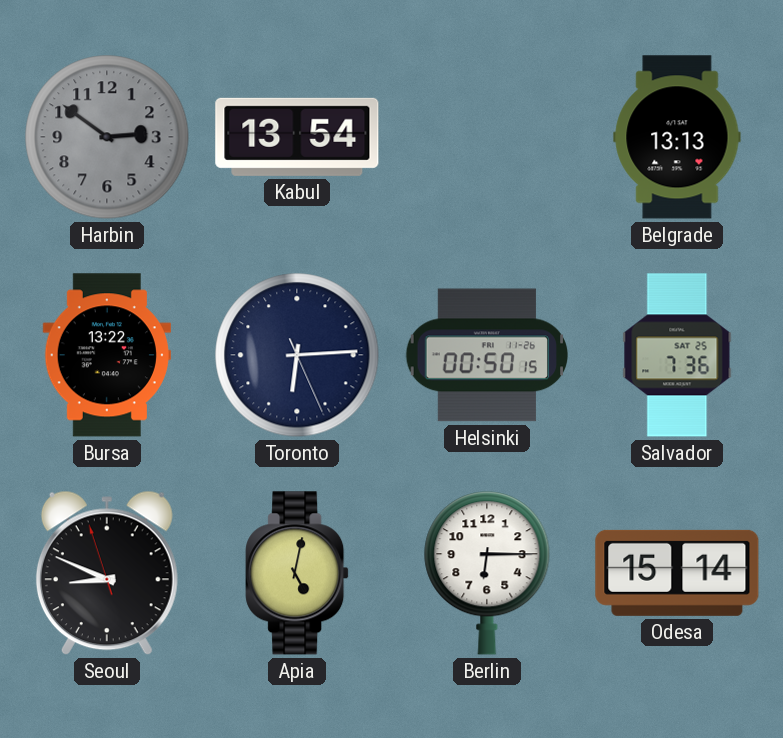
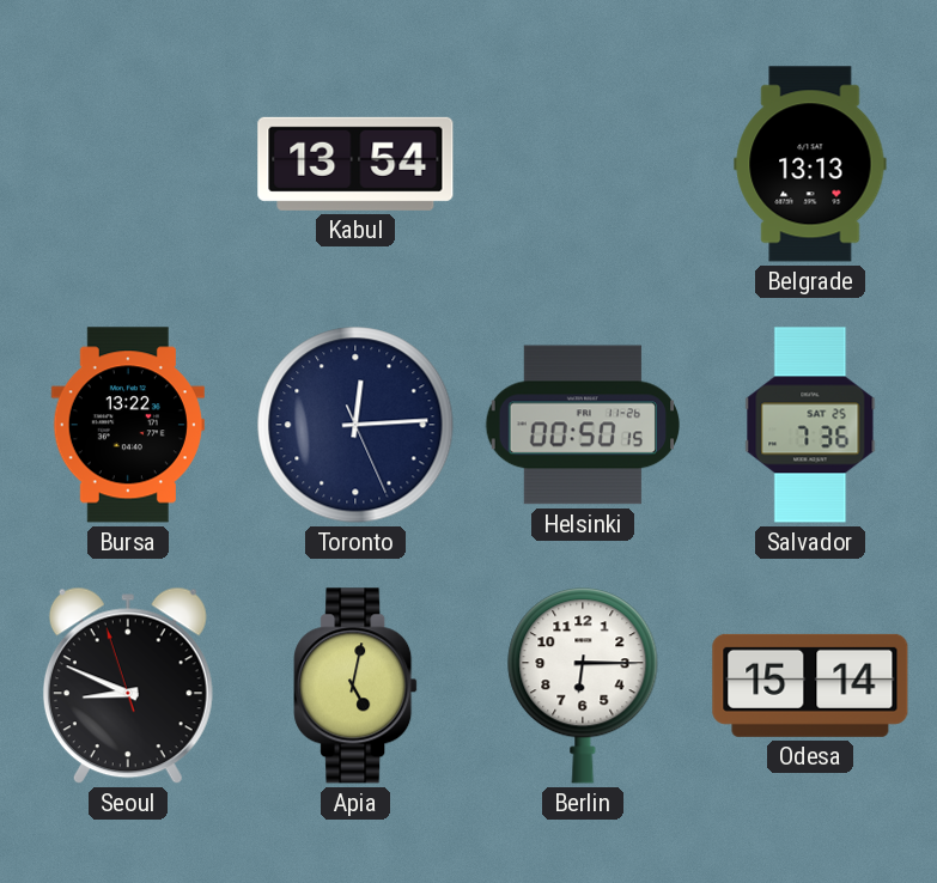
Harbin: 2:51 -> none
Toronto: 6:14 -> 12:14
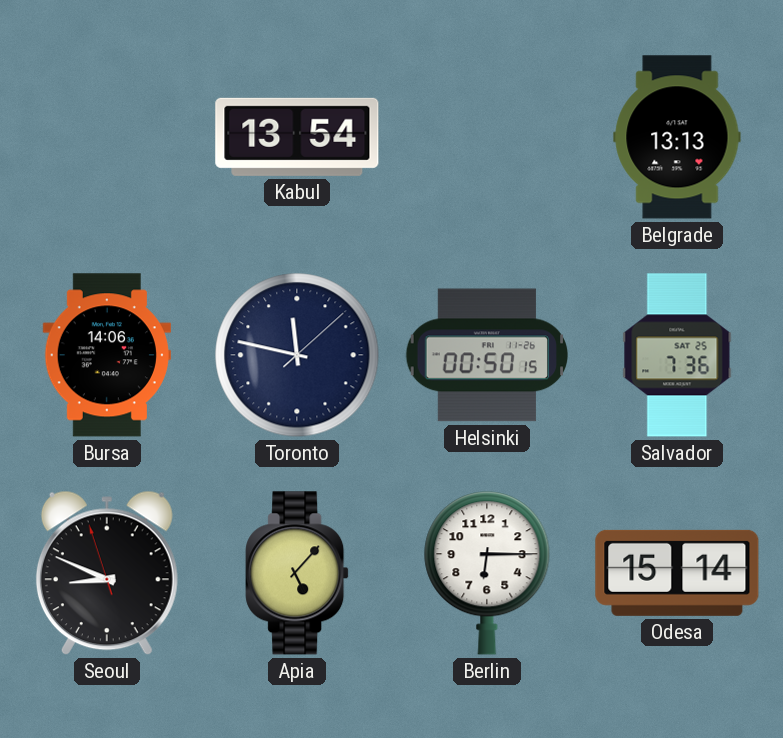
Bursa: 13:22 -> 14:06
Toronto: 12:14 -> 11:47
Apia: 5:02 -> 5:07
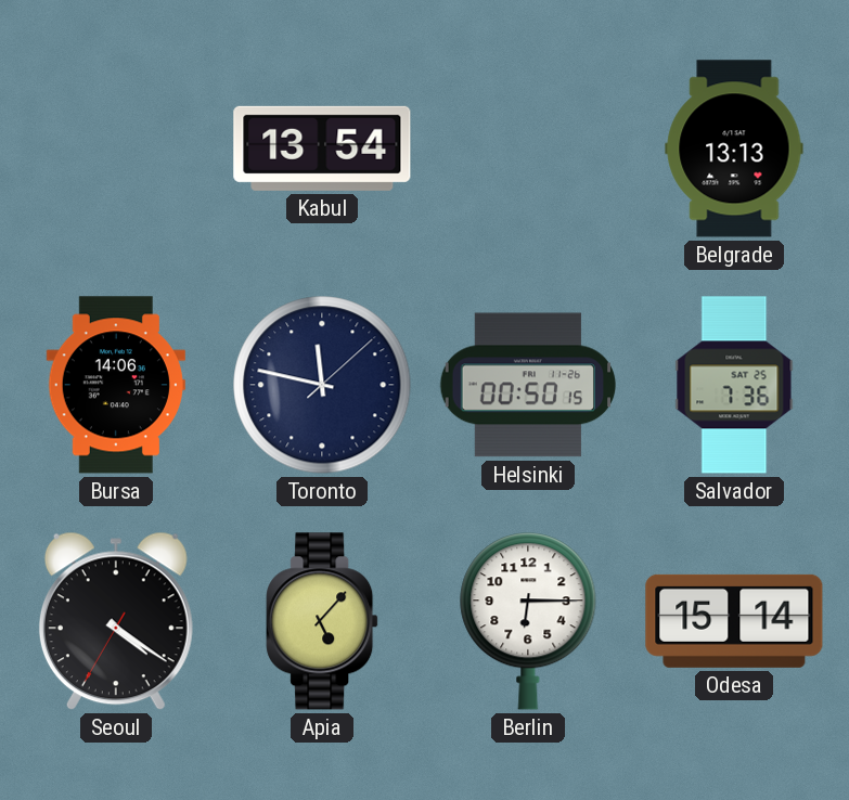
Seoul: 8:48 -> 4:20
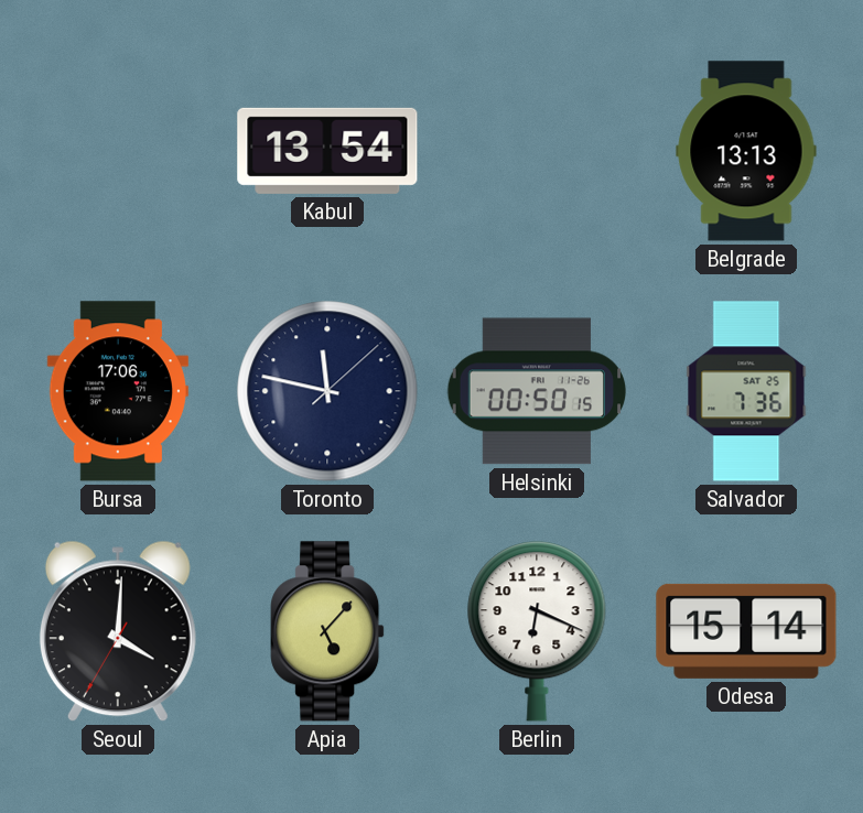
Bursa: 14:06 -> 17:06
Seoul: 4:20 -> 4:00
Berlin: 6:15 -> 6:19
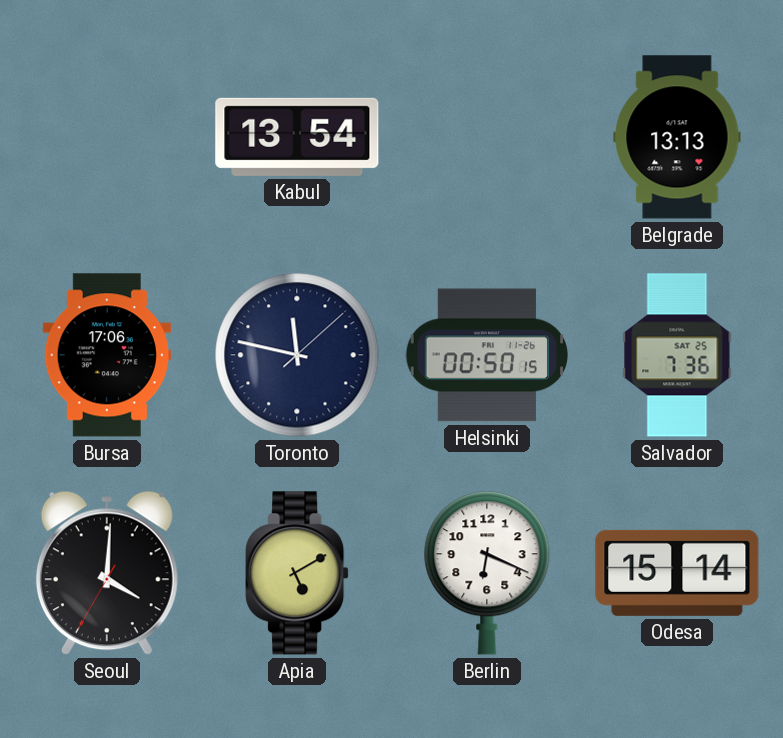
Apia: 5:07 -> 5:10
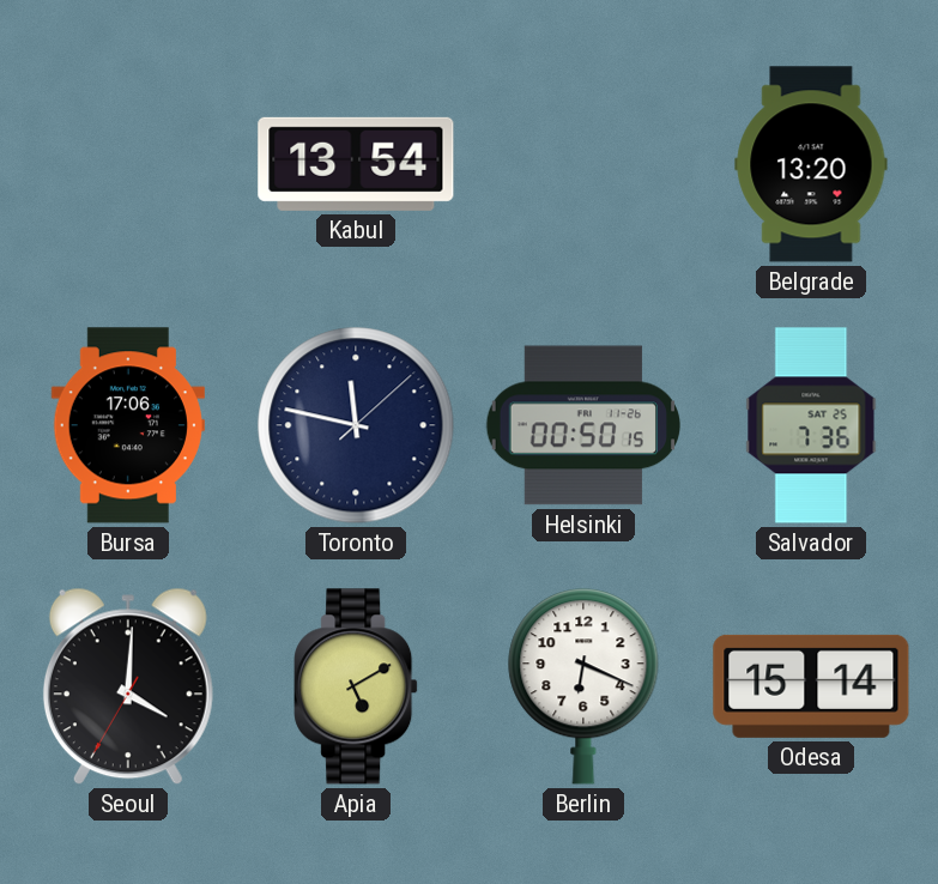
Belgrade: 13:13 -> 13:20
